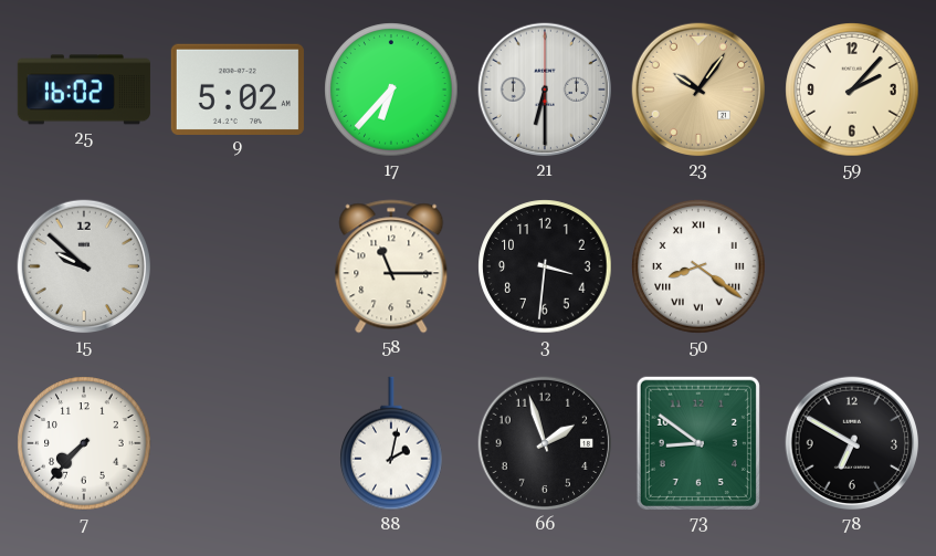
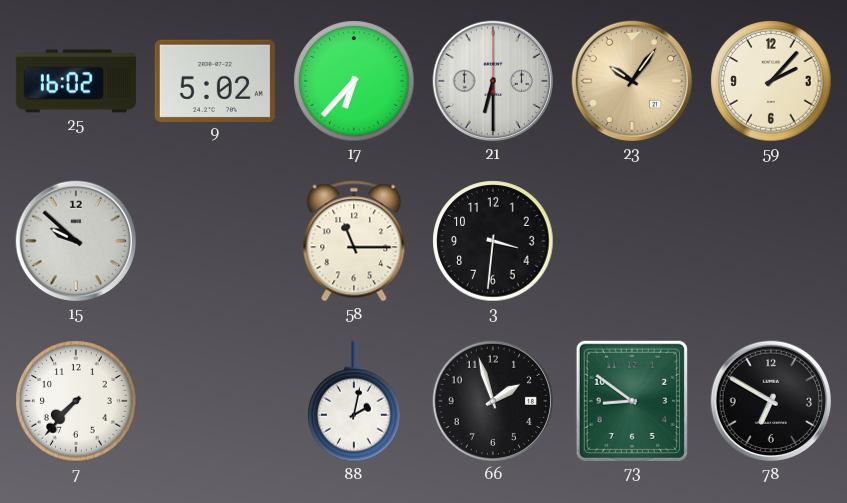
50: 8:21 -> none
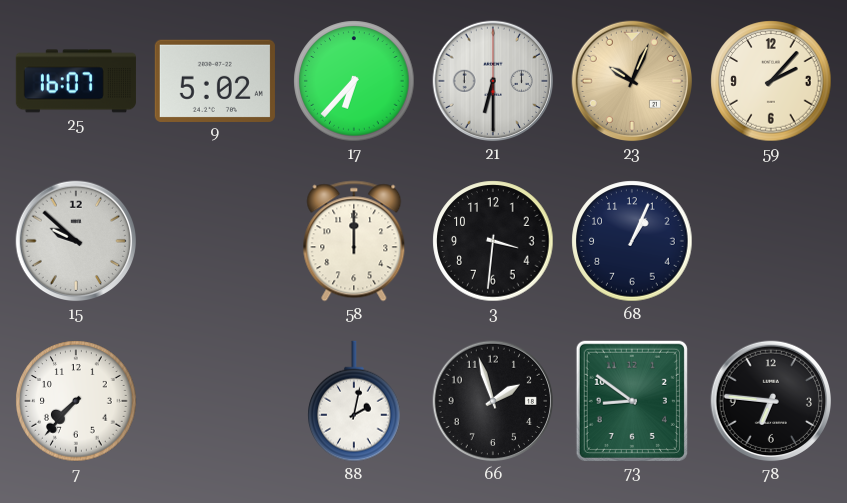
25: 16:02 -> 16:07
23: 10:06 -> 10:04
58: 11:15 -> 12:00
68: none -> 1:04
78: 6:50 -> 6:46
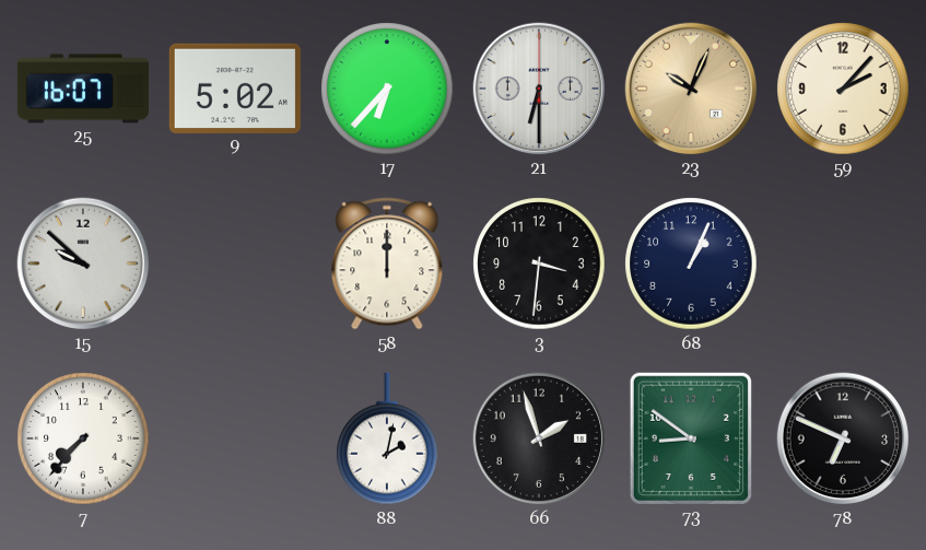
78: 6:46 -> 6:49
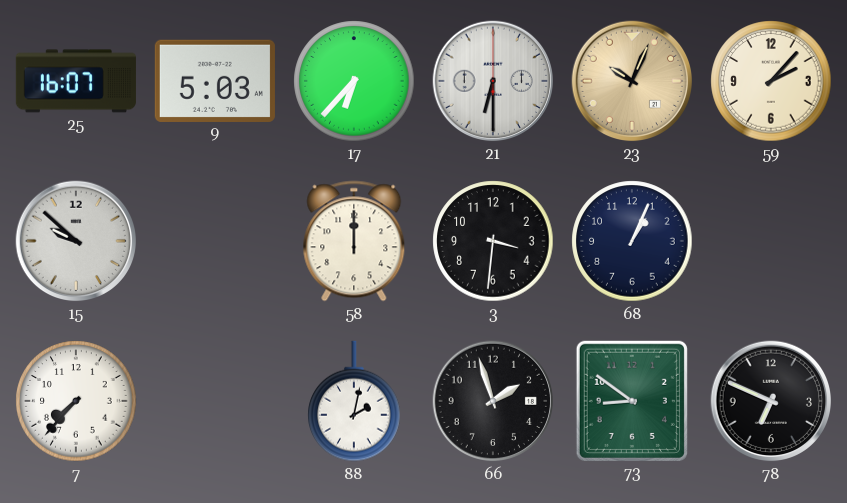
9: 5:02 -> 5:03
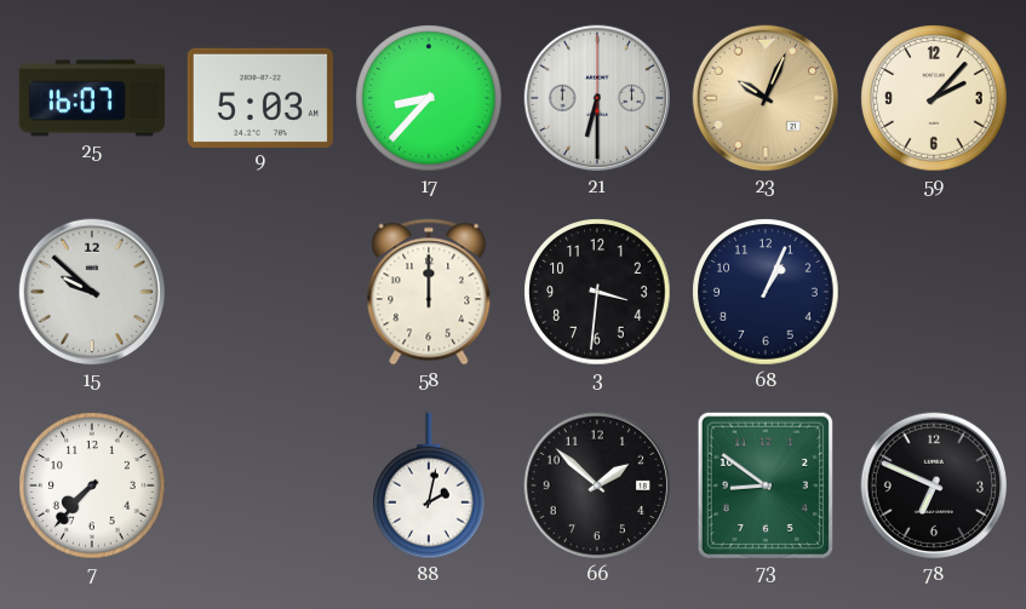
17: 6:37 -> 8:37
66: 1:57 -> 1:52
